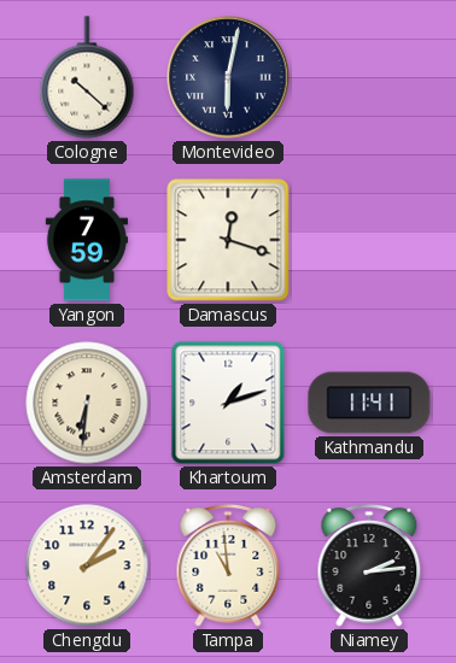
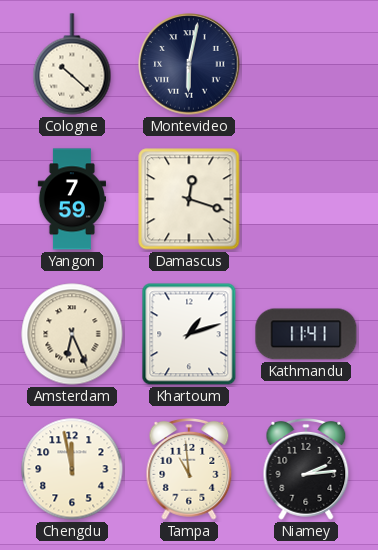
Amsterdam: 6:31 -> 6:26
Chengdu: 2:06 -> 11:58
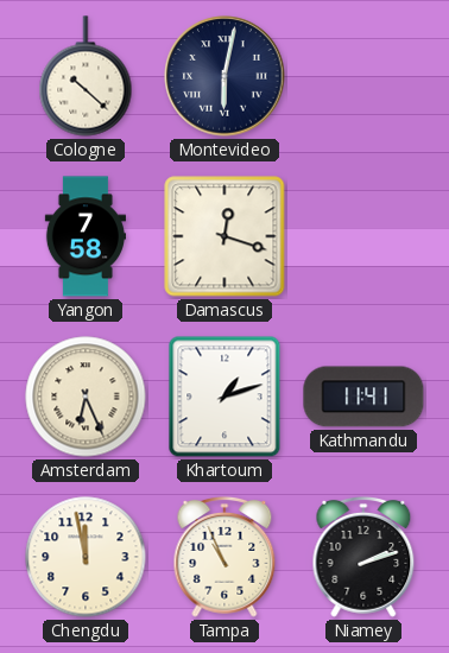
Yangon: 7:59 -> 7:58
Tampa: 10:59 -> 10:56
Niamey: 2:14 -> 2:12
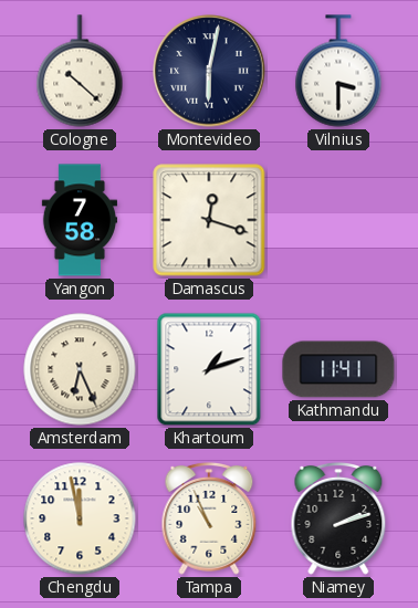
Vilnius: none -> 3:30
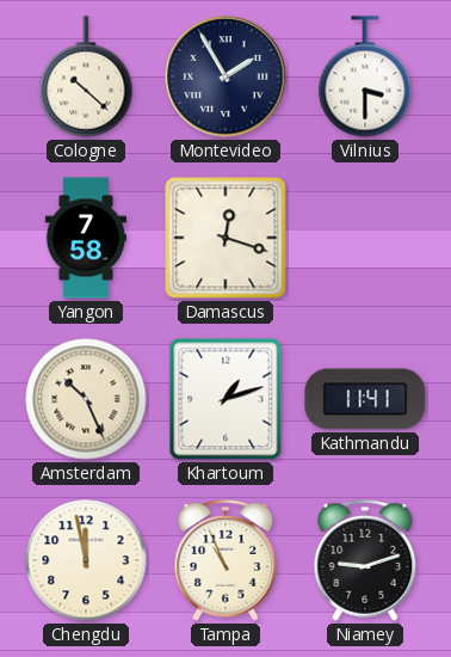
Montevideo: 6:02 -> 1:55
Amsterdam: 6:26 -> 10:26
Niamey: 2:12 -> 9:12
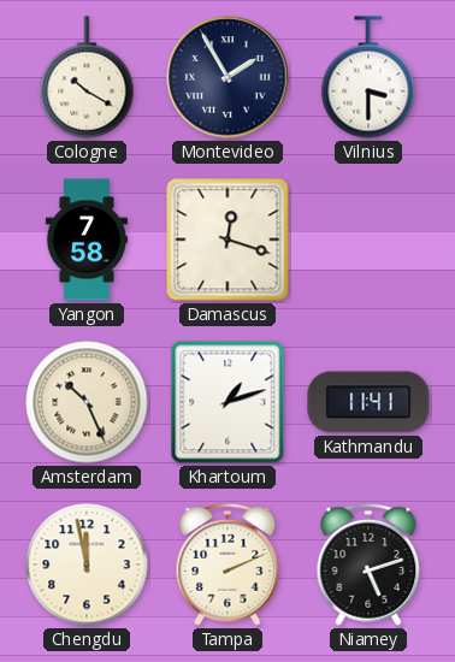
Cologne: 10:22 -> 10:20
Tampa: 10:56 -> 2:11
Niamey: 9:12 -> 5:12
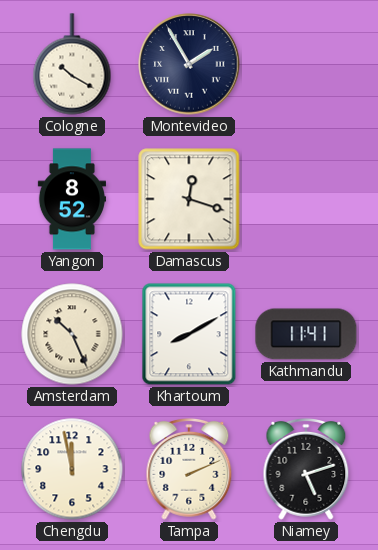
Vilnius: 3:30 -> none
Yangon: 7:58 -> 8:52
Khartoum: 1:12 -> 8:10
